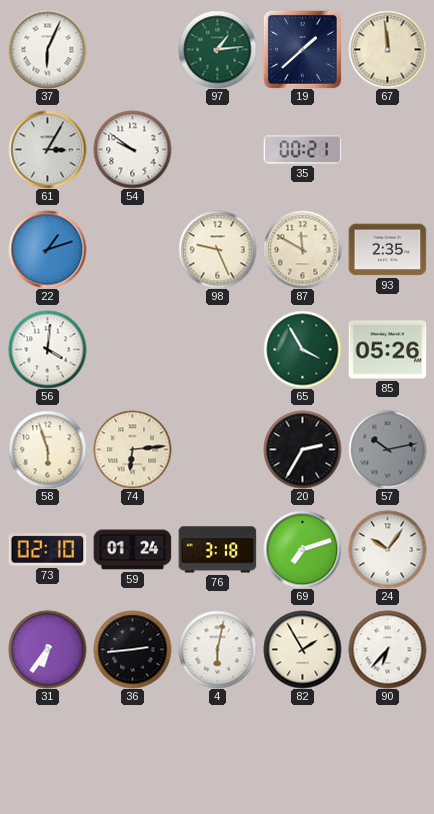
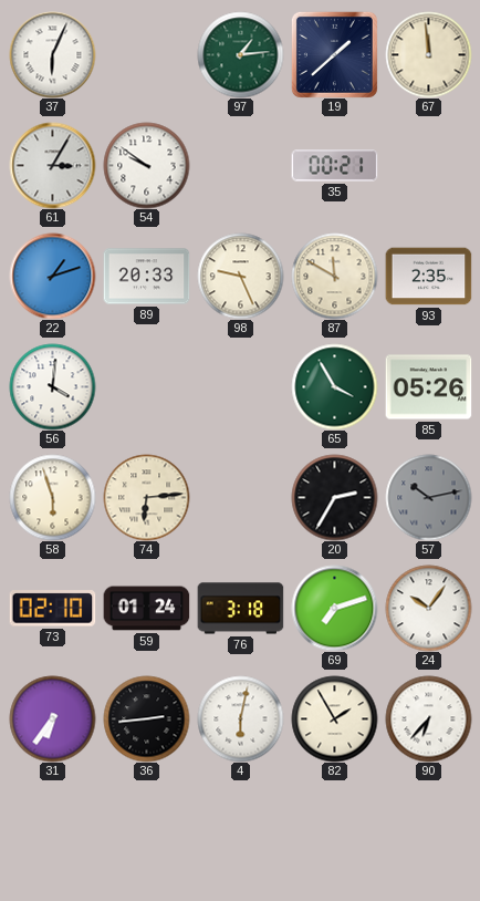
89: none -> 20:33
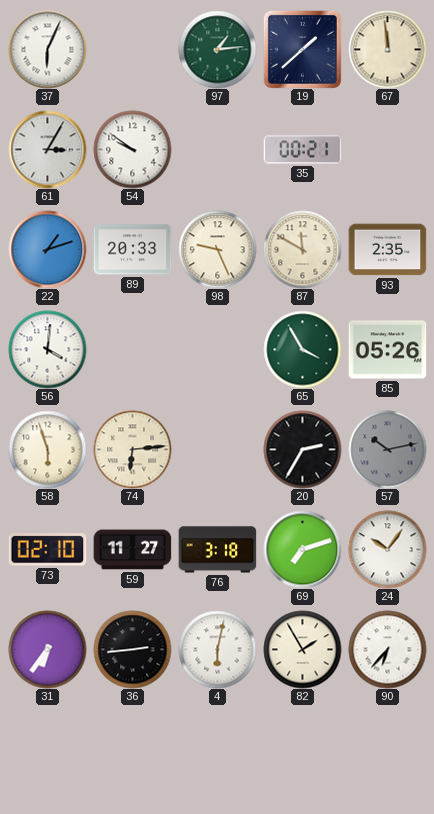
59: 01:24 -> 11:27
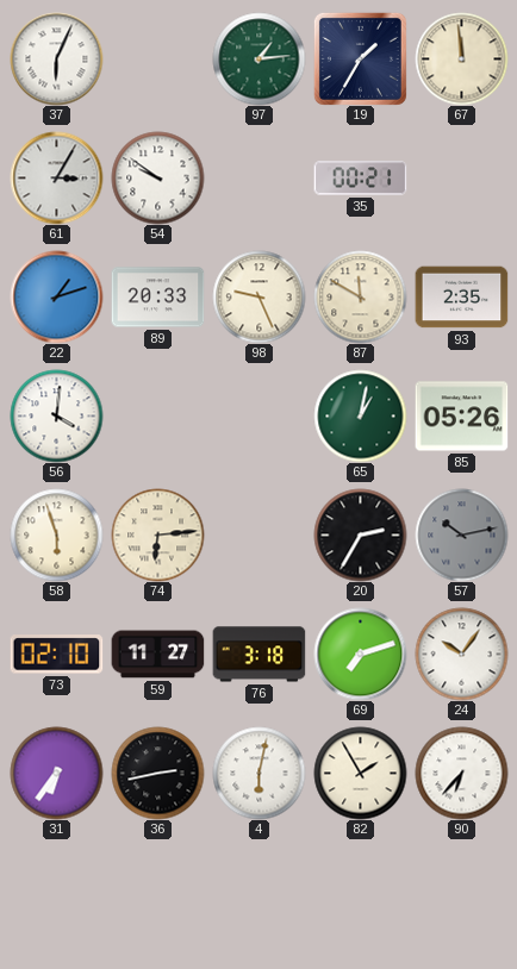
19: 1:38 -> 1:35
65: 3:55 -> 1:02
36: 2:44 -> 2:43
